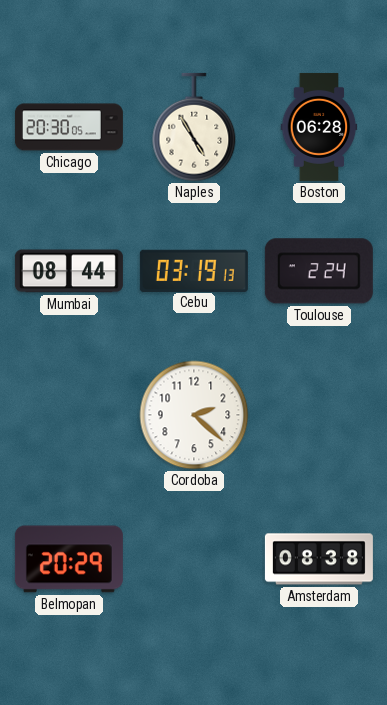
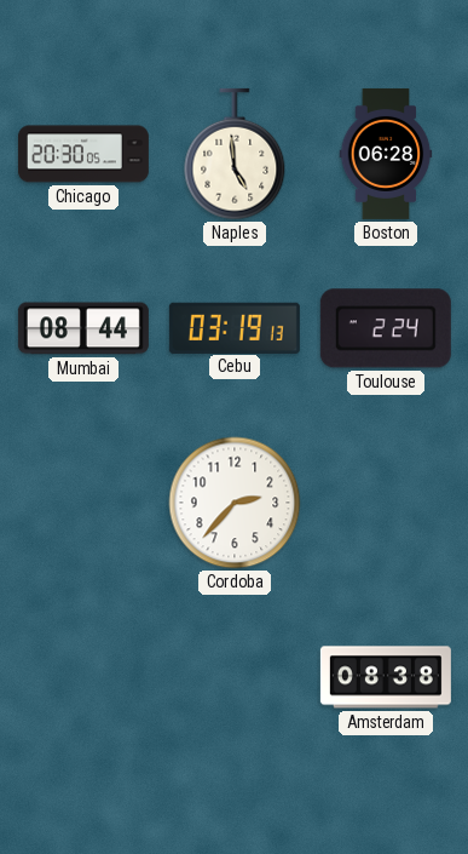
Naples: 4:55 -> 4:59
Cordoba: 2:22 -> 2:37
Belmopan: 20:29 -> none
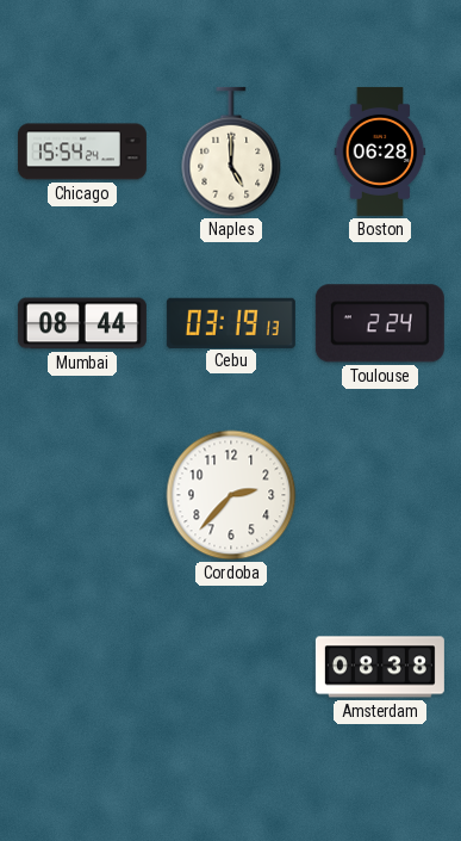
Chicago: 20:30 -> 15:54
Naples: 4:59 -> 5:00
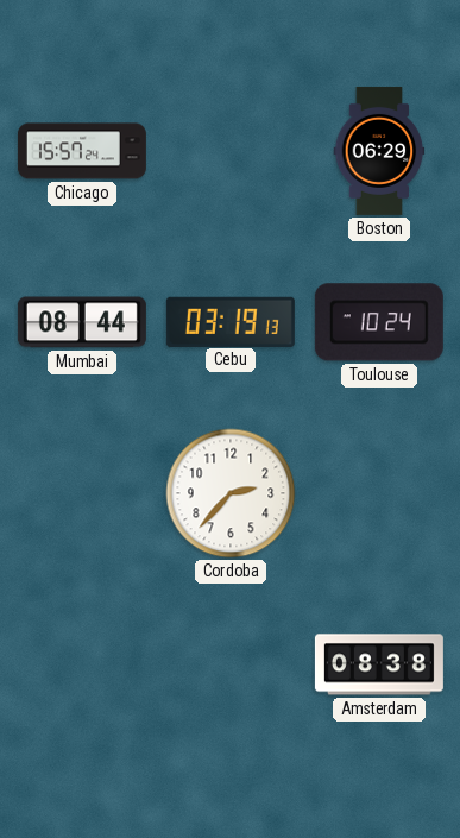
Chicago: 15:54 -> 15:57
Naples: 5:00 -> none
Boston: 06:28 -> 06:29
Toulouse: 2:24 -> 10:24
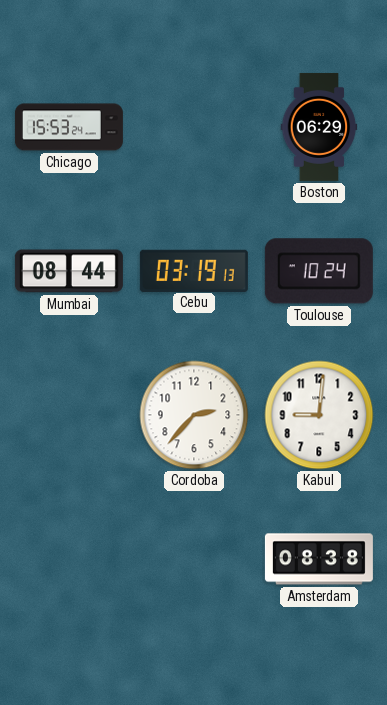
Chicago: 15:57 -> 15:53
Kabul: none -> 9:01
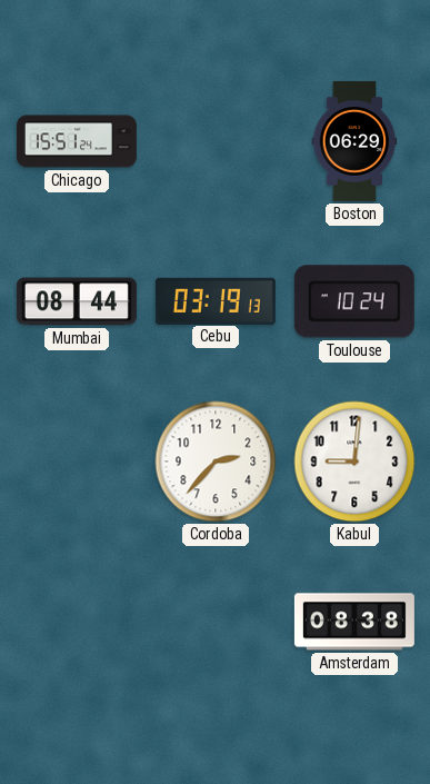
Chicago: 15:53 -> 15:51
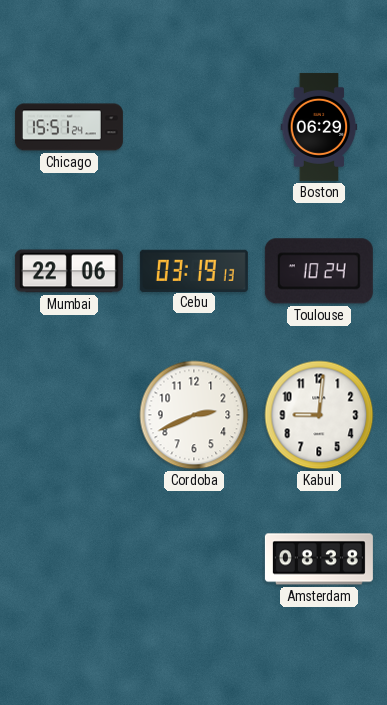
Mumbai: 08:44 -> 22:06
Cordoba: 2:37 -> 2:41
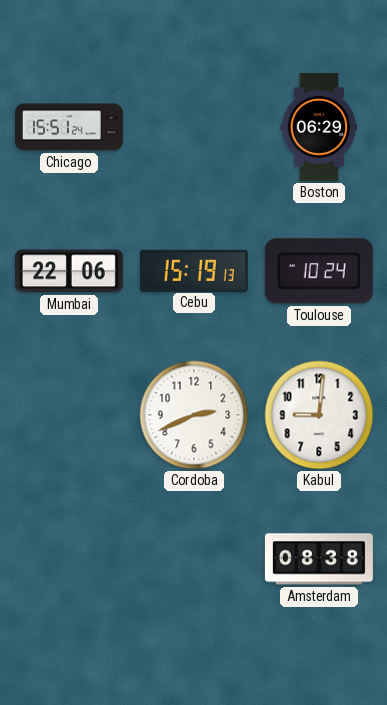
Cebu: 03:19 -> 15:19
